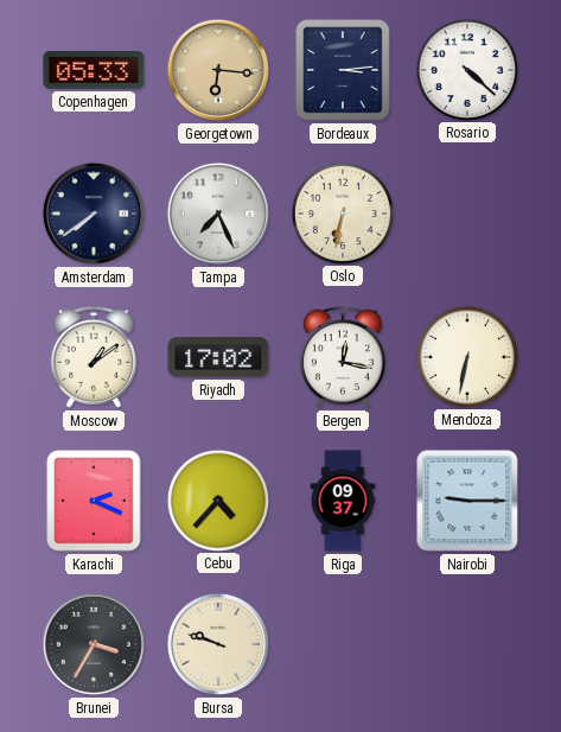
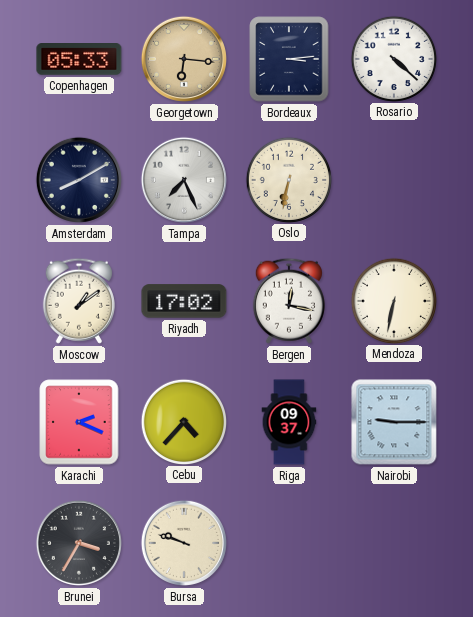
Amsterdam: 7:39 -> 8:10
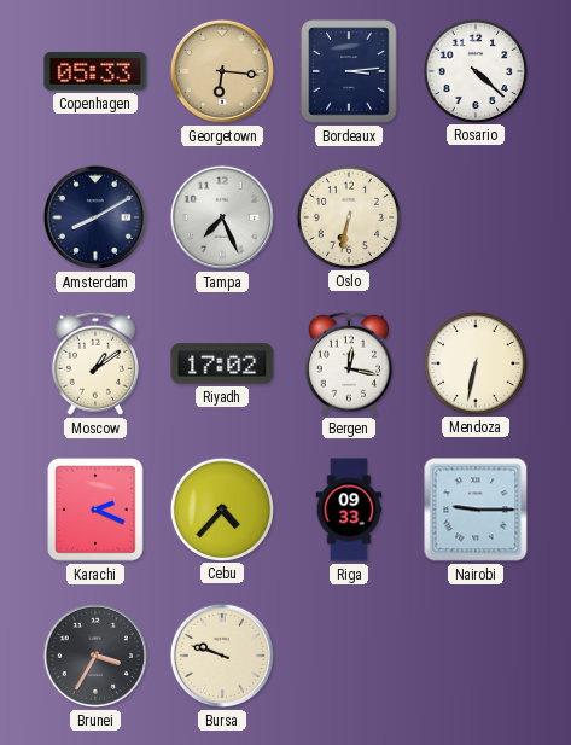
Riga: 09:37 -> 09:33
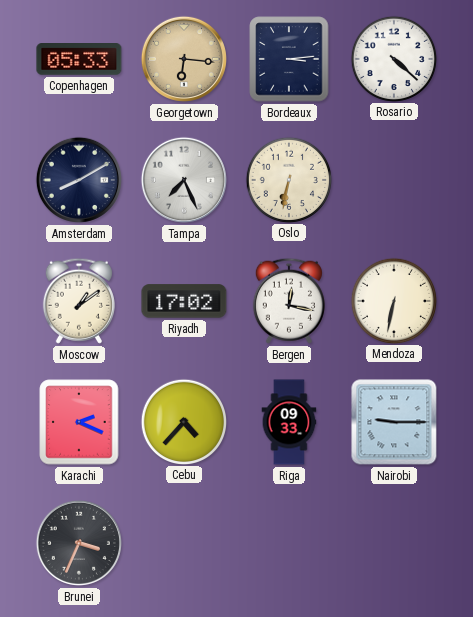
Brunei: 3:35 -> 3:34
Bursa: 9:48 -> none
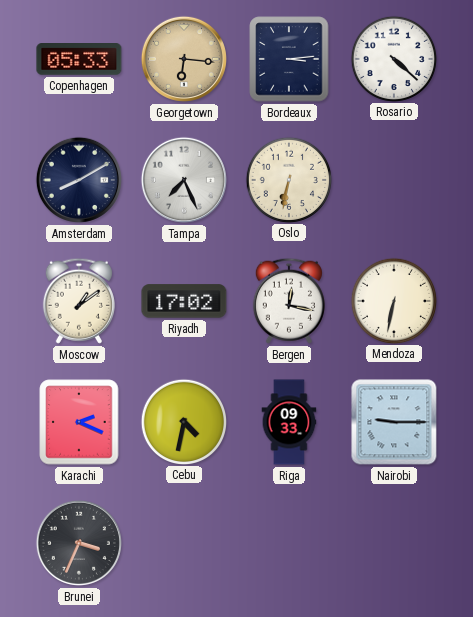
Cebu: 4:37 -> 4:32
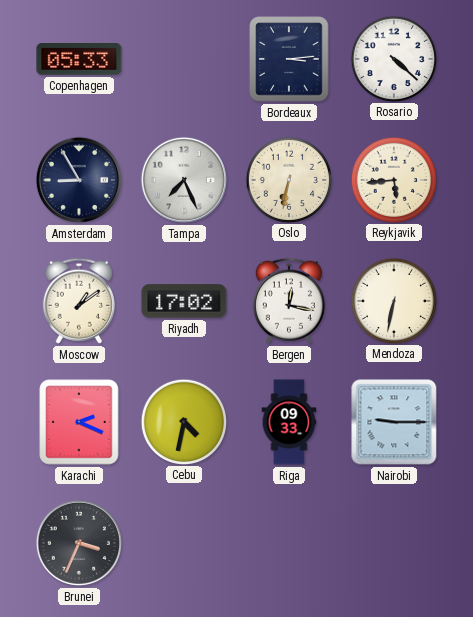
Georgetown: 6:16 -> none
Amsterdam: 8:10 -> 8:55
Reykjavik: none -> 5:44
